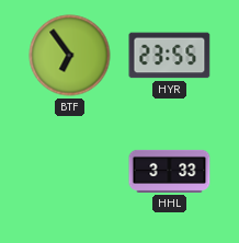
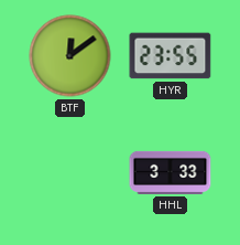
BTF: 6:54 -> 12:09
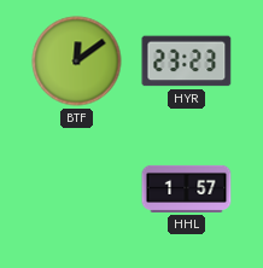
HYR: 23:55 -> 23:23
HHL: 3:33 -> 1:57
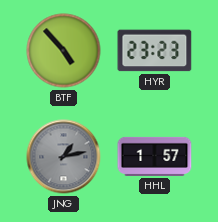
BTF: 12:09 -> 4:53
JNG: none -> 1:13
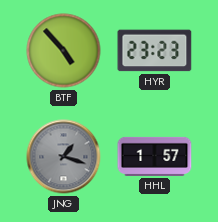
JNG: 1:13 -> 1:18
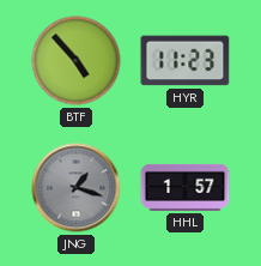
HYR: 23:23 -> 11:23
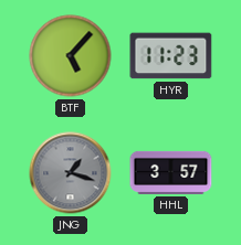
BTF: 4:53 -> 5:07
HHL: 1:57 -> 3:57
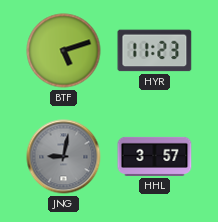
BTF: 5:07 -> 5:12
JNG: 1:18 -> 9:02
